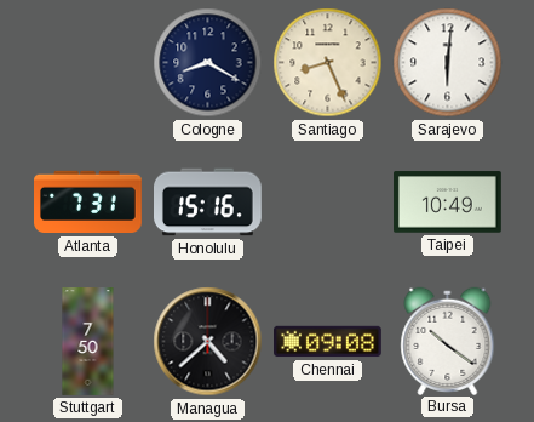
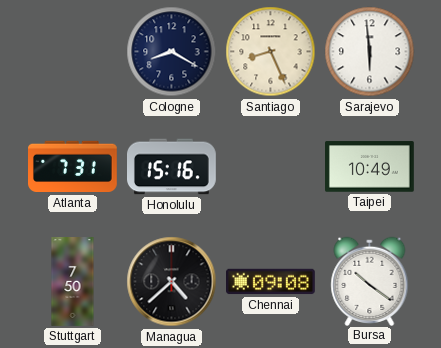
Sarajevo: 6:01 -> 5:59
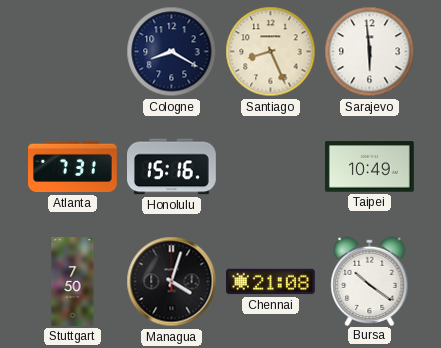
Managua: 4:38 -> 4:03
Chennai: 09:08 -> 21:08
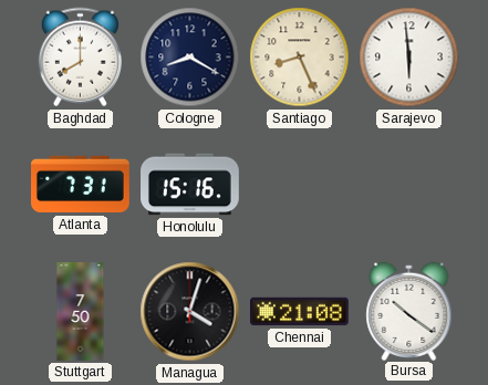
Baghdad: none -> 8:00
Taipei: 10:49 -> none
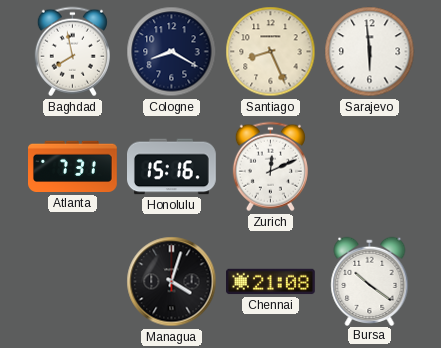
Baghdad: 8:00 -> 7:58
Zurich: none -> 12:11
Stuttgart: 7:50 -> none
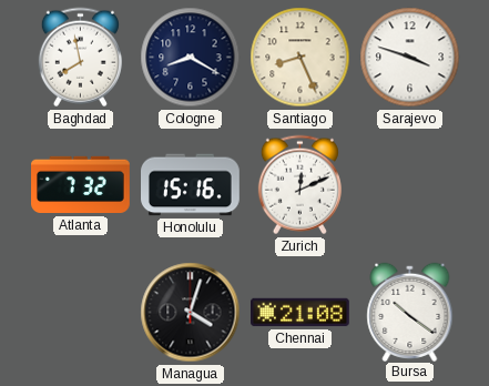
Sarajevo: 5:59 -> 3:48
Atlanta: 7:31 -> 7:32
